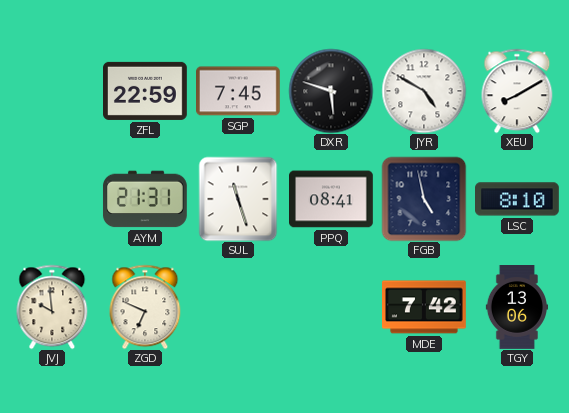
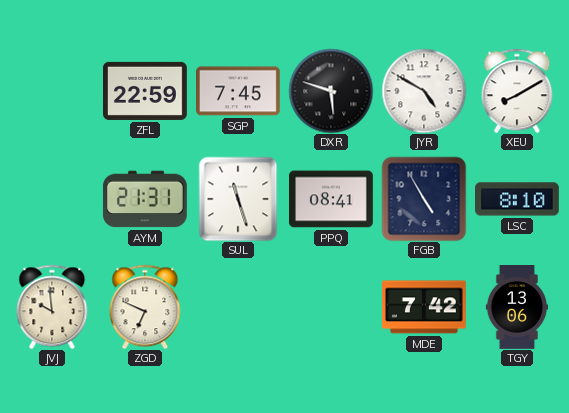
FGB: 4:58 -> 4:55
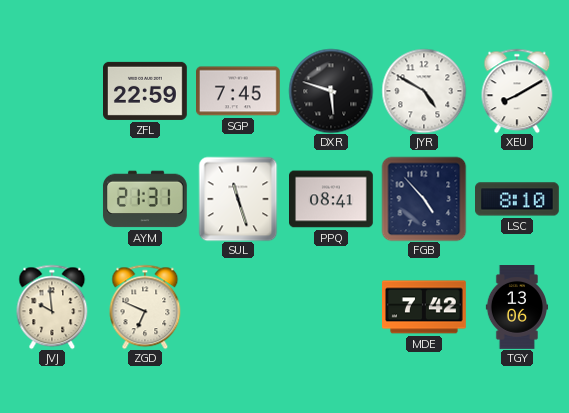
FGB: 4:55 -> 4:53
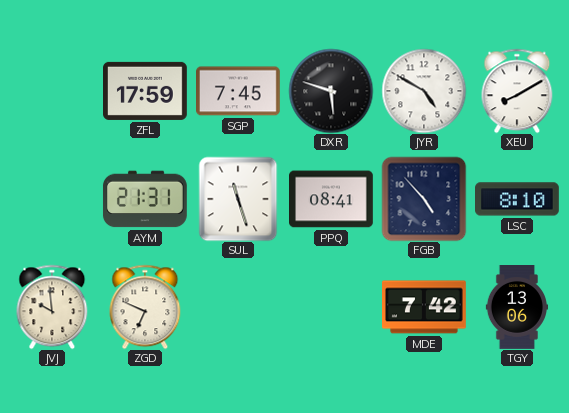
ZFL: 22:59 -> 17:59
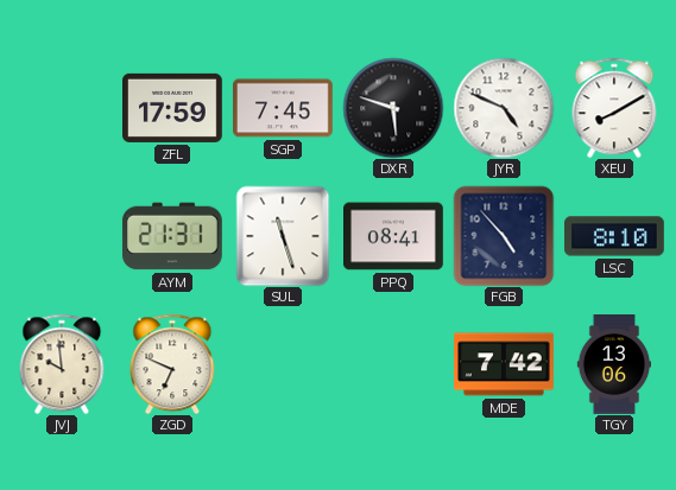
JYR: 4:50 -> 4:49
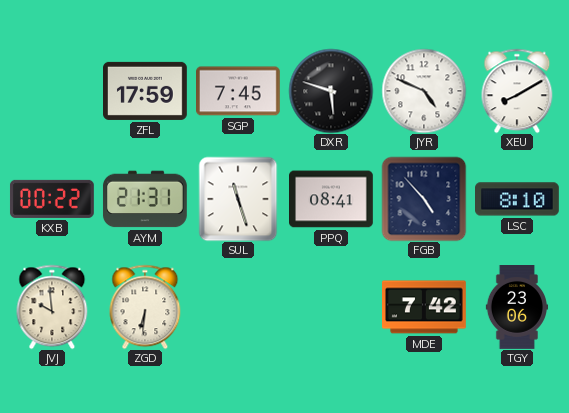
KXB: none -> 00:22
ZGD: 6:49 -> 6:31
TGY: 13:06 -> 23:06
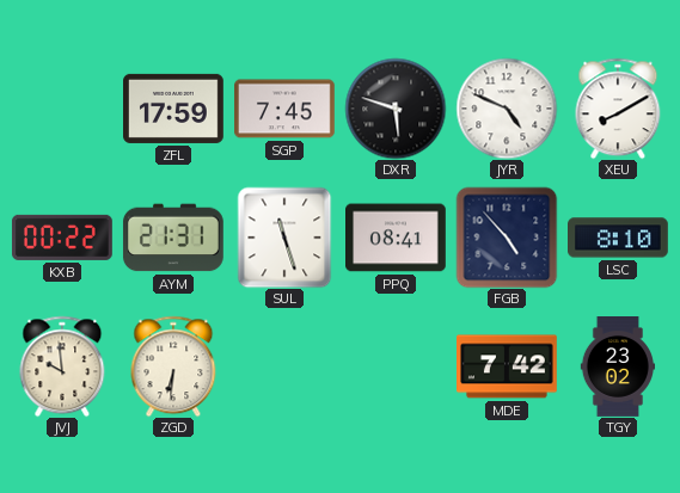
TGY: 23:06 -> 23:02
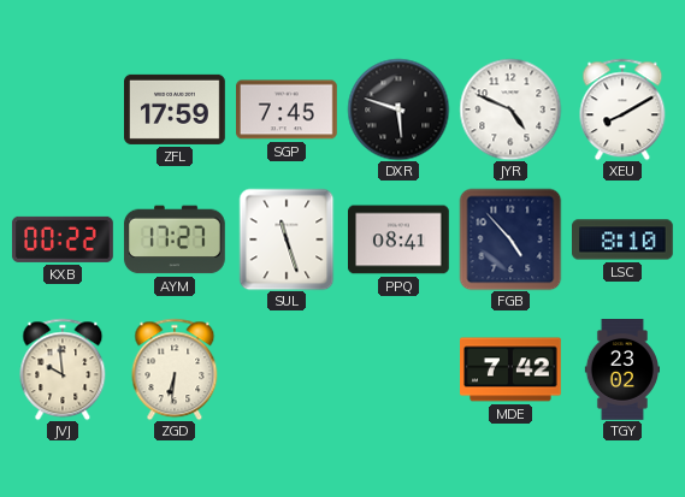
AYM: 21:31 -> 17:27
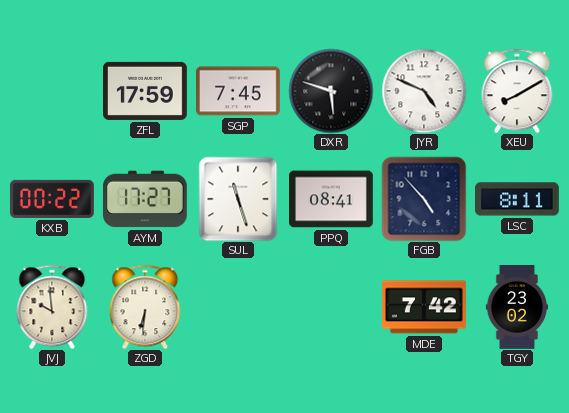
LSC: 8:10 -> 8:11
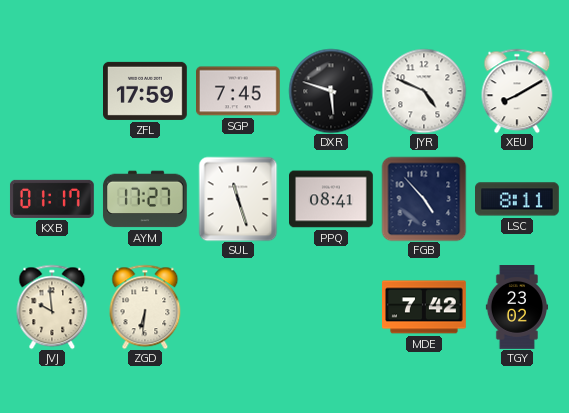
KXB: 00:22 -> 01:17
